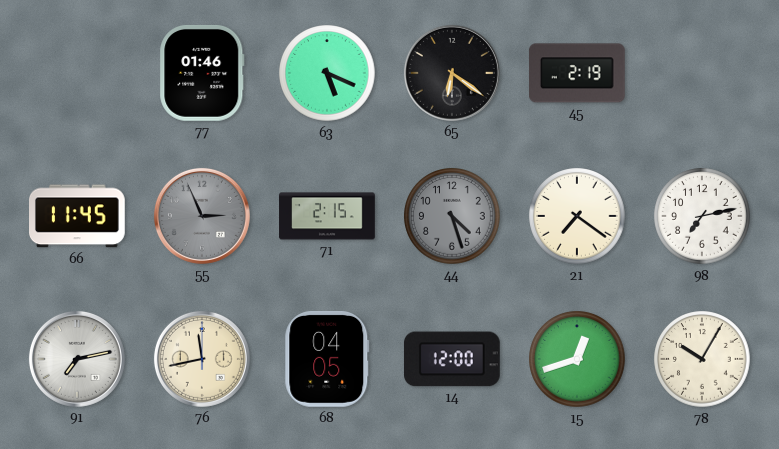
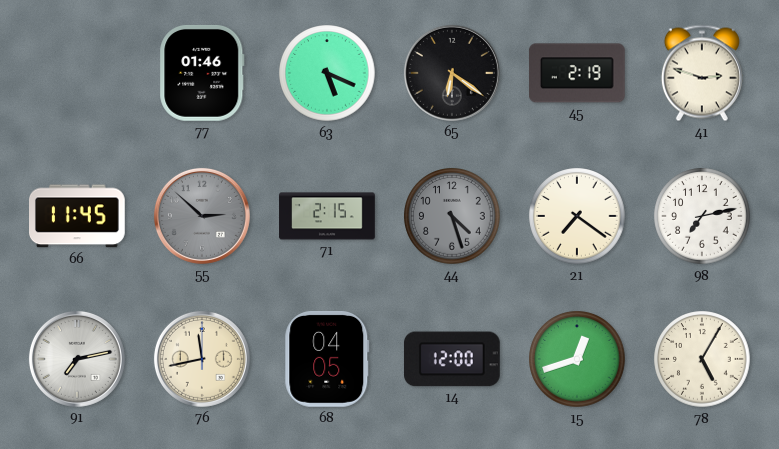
41: none -> 2:48
55: 2:56 -> 2:52
78: 10:05 -> 5:05
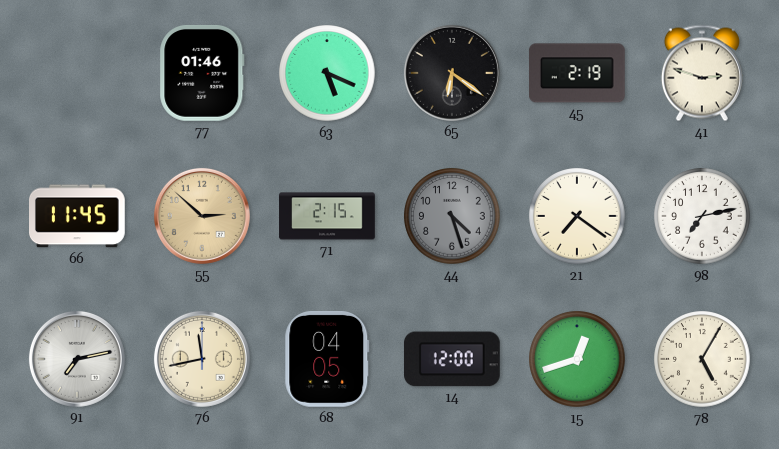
55 dial: grey -> champagne
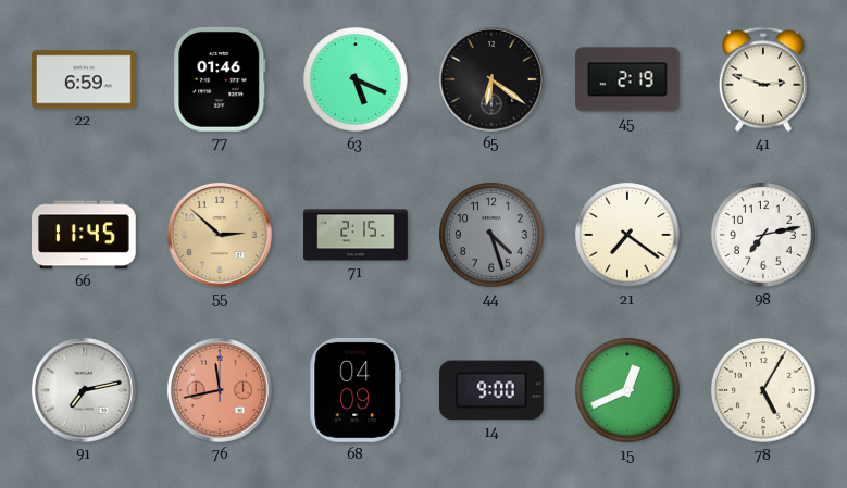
22: none -> 6:59
76 dial: cream -> salmon
68: 04:05 -> 04:09
14: 12:00 -> 9:00
15: 12:42 -> 12:41
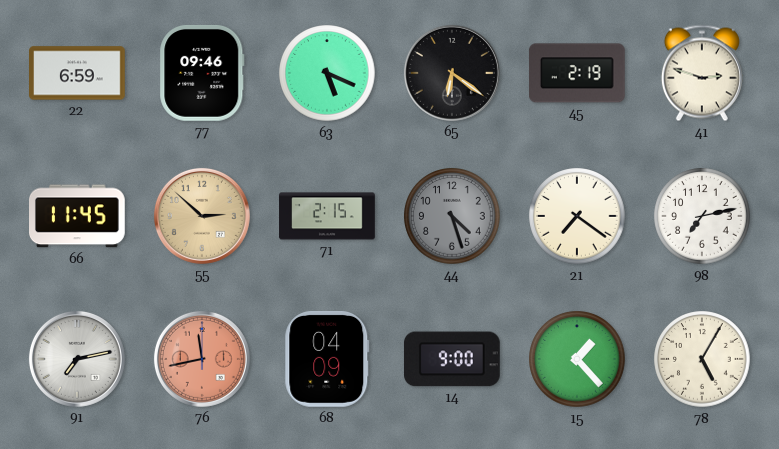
77: 01:46 -> 09:46
15: 12:41 -> 1:23
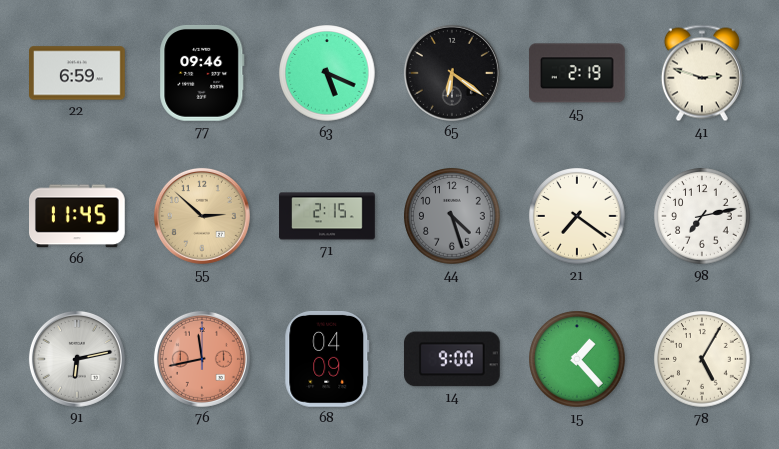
91: 7:13 -> 6:13
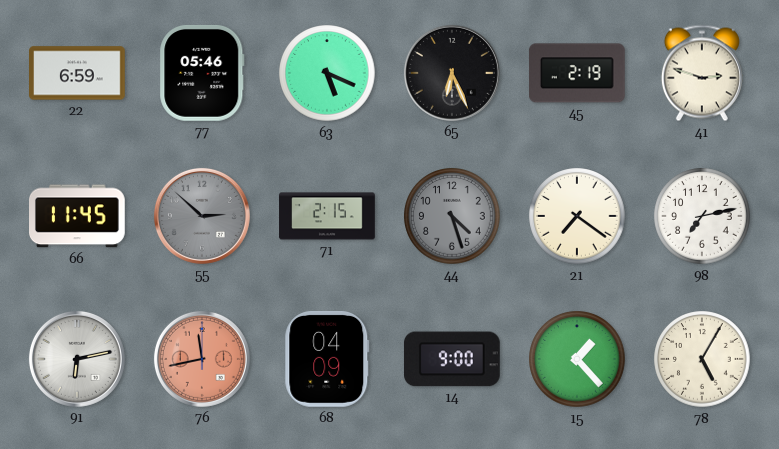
77: 09:46 -> 05:46
65: 6:21 -> 6:26
55 dial: champagne -> grey
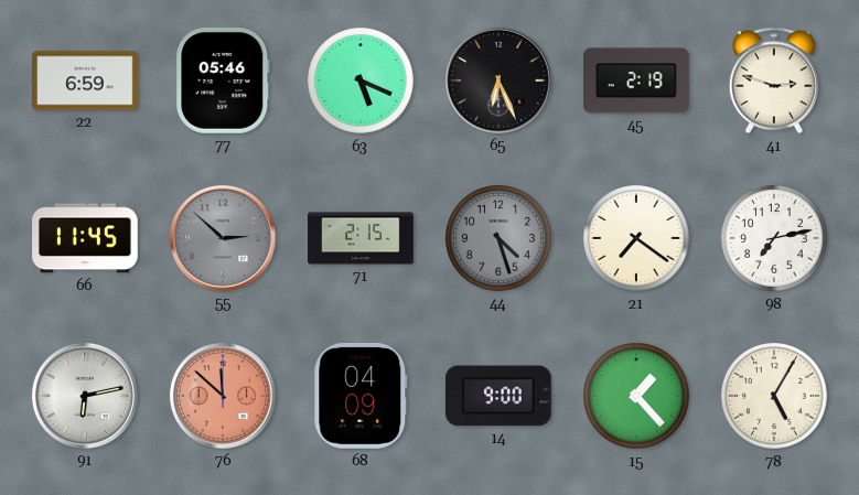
76: 11:43 -> 11:52
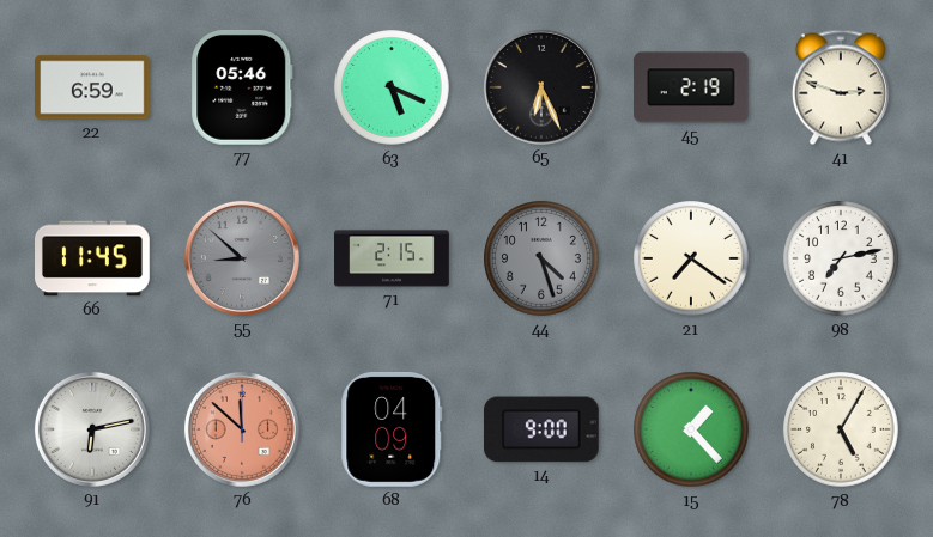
55: 2:52 -> 8:52
